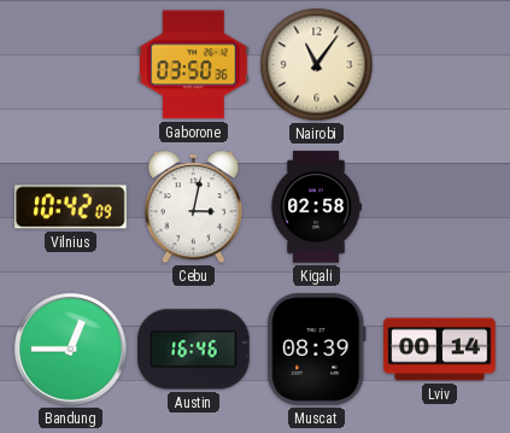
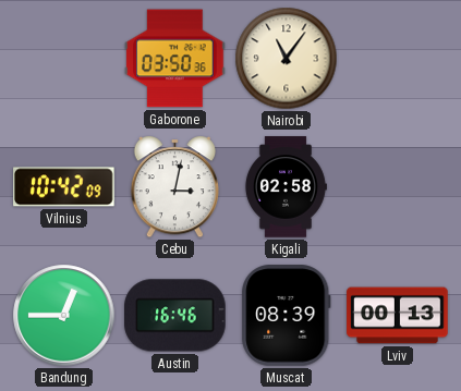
Lviv: 00:14 -> 00:13
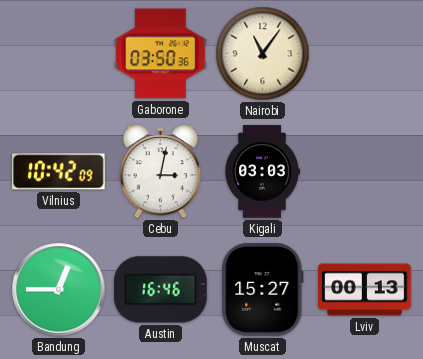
Kigali: 02:58 -> 03:03
Muscat: 08:39 -> 15:27
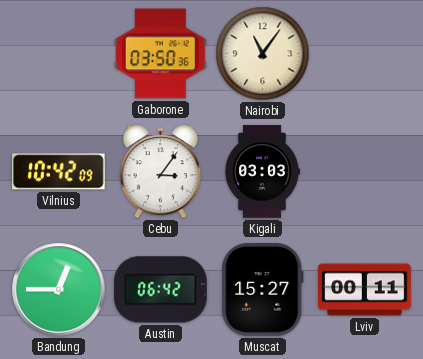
Cebu: 3:02 -> 3:06
Austin: 16:46 -> 06:42
Lviv: 00:13 -> 00:11
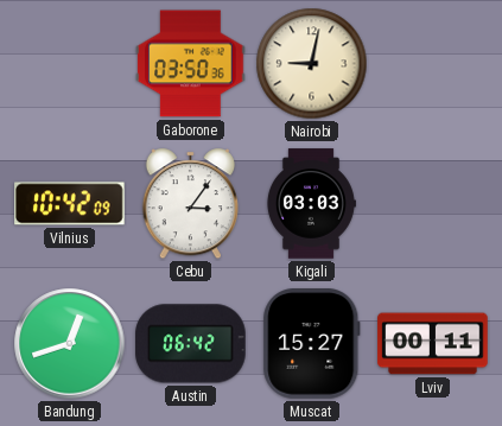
Nairobi: 11:06 -> 9:02
Bandung: 12:45 -> 12:42
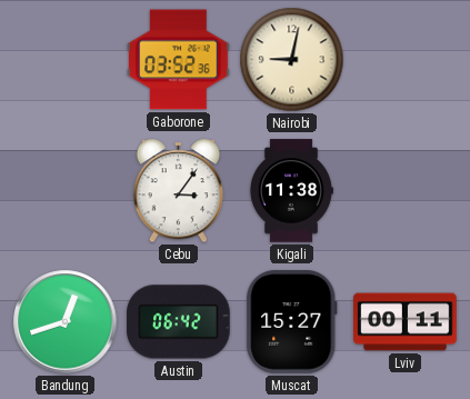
Gaborone: 03:50 -> 03:52
Vilnius: 10:42 -> none
Kigali: 03:03 -> 11:38
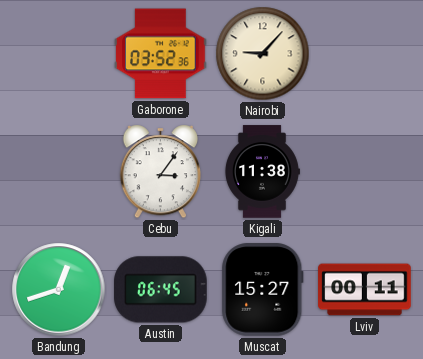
Nairobi: 9:02 -> 9:07
Austin: 06:42 -> 06:45
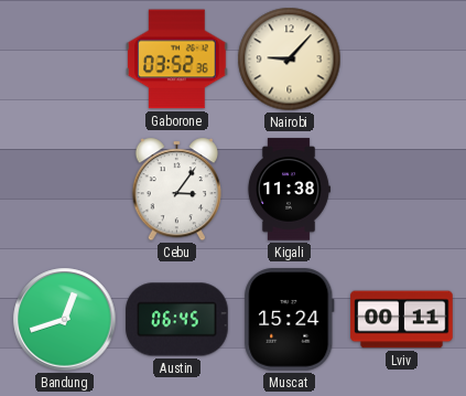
Muscat: 15:27 -> 15:24
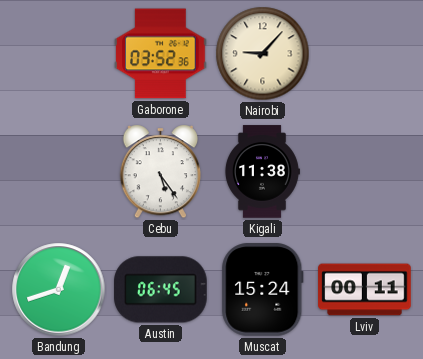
Cebu: 3:06 -> 5:24
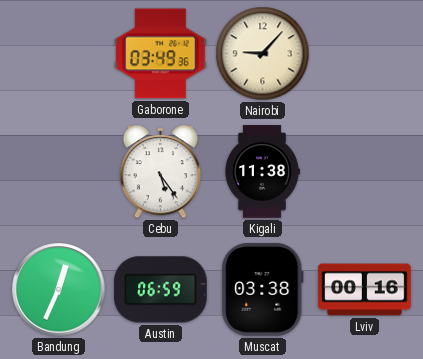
Gaborone: 03:52 -> 03:49
Bandung: 12:42 -> 12:34
Austin: 06:45 -> 06:59
Muscat: 15:24 -> 03:38
Lviv: 00:11 -> 00:16
